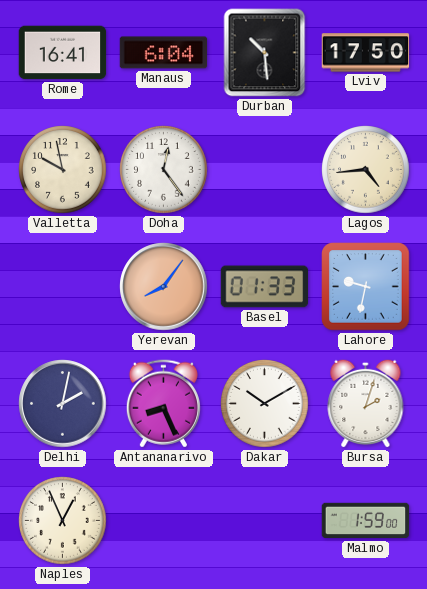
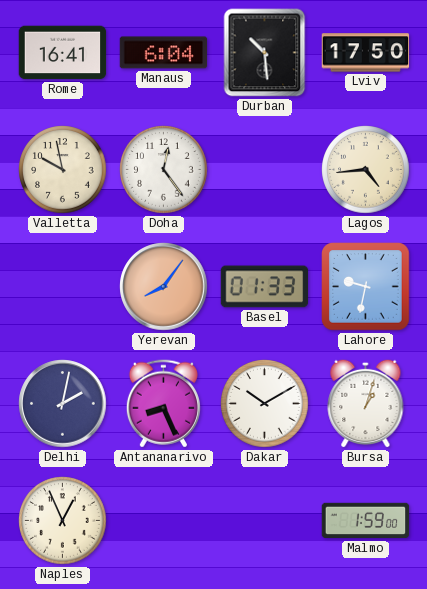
Bursa: 2:03 -> 1:03
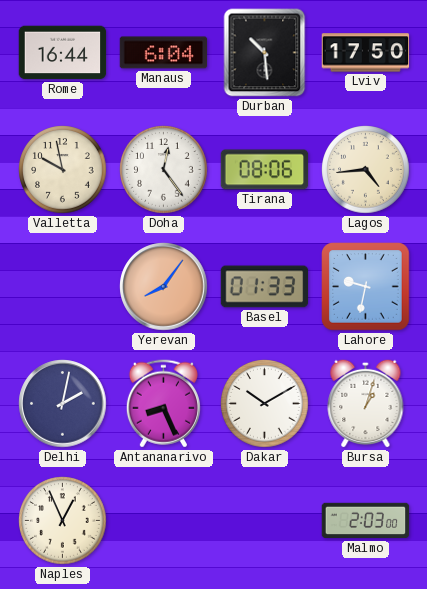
Rome: 16:41 -> 16:44
Tirana: none -> 08:06
Malmo: 1:59 -> 2:03
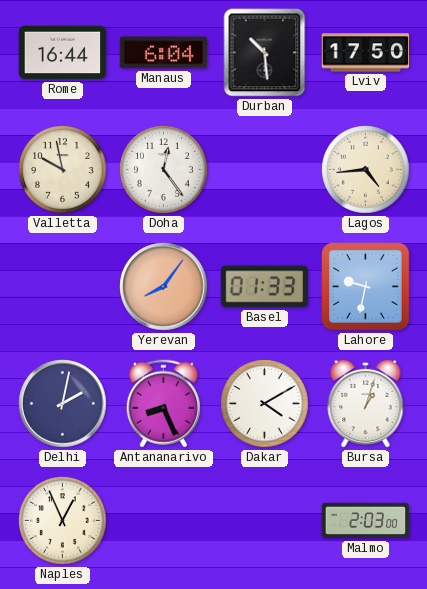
Tirana: 08:06 -> none
Dakar: 10:10 -> 4:10
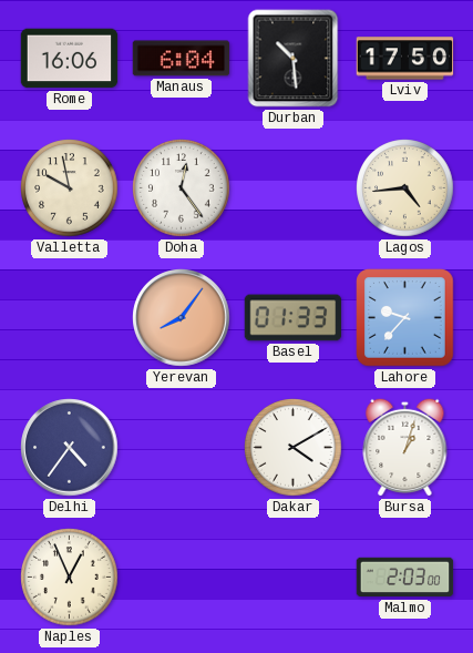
Rome: 16:44 -> 16:06
Lahore: 9:32 -> 9:37
Delhi: 2:02 -> 4:36
Antananarivo: 8:26 -> none
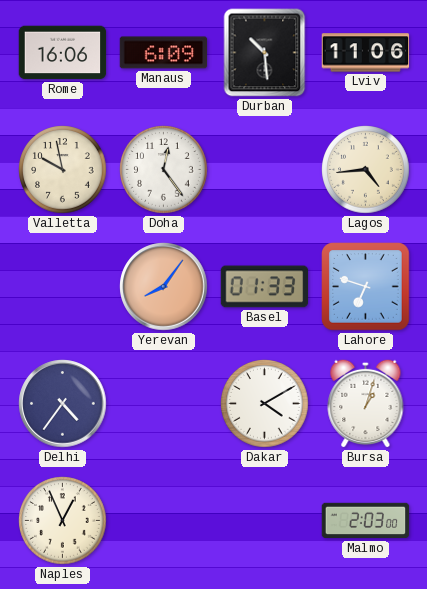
Manaus: 6:04 -> 6:09
Lviv: 17:50 -> 11:06
Lahore: 9:37 -> 6:48
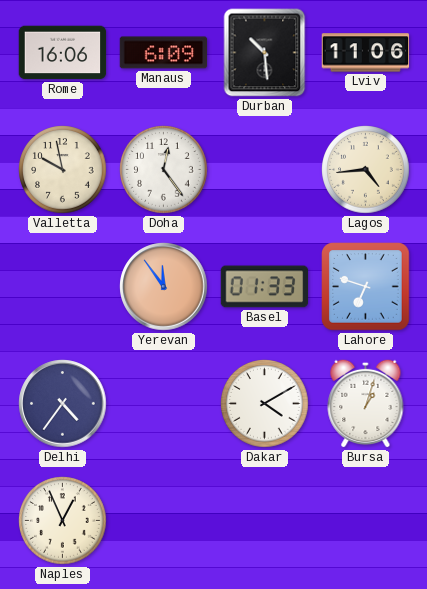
Yerevan: 8:06 -> 11:54
Malmo: 2:03 -> none
